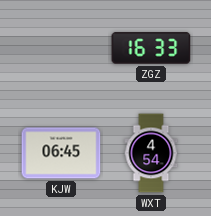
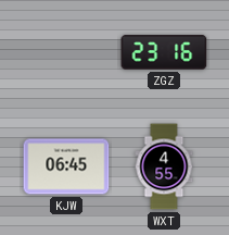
ZGZ: 16:33 -> 23:16
WXT: 4:54 -> 4:55
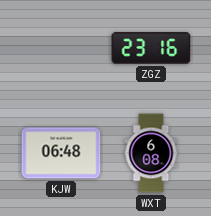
KJW: 06:45 -> 06:48
WXT: 4:55 -> 6:08
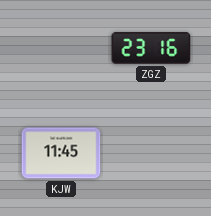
KJW: 06:48 -> 11:45
WXT: 6:08 -> none
